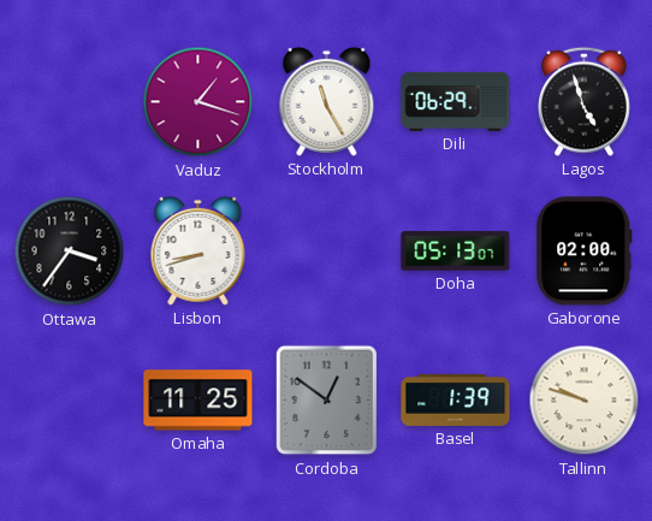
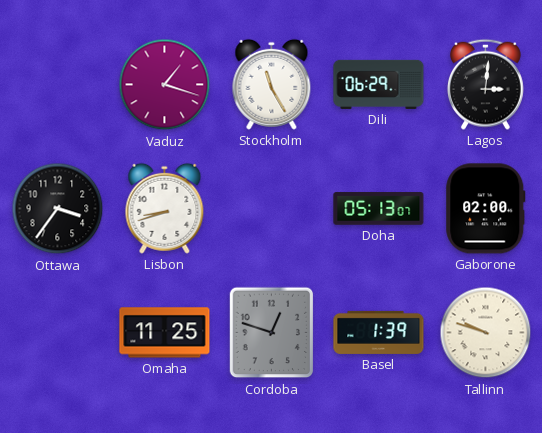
Lagos: 4:57 -> 3:01
Cordoba: 12:51 -> 12:48
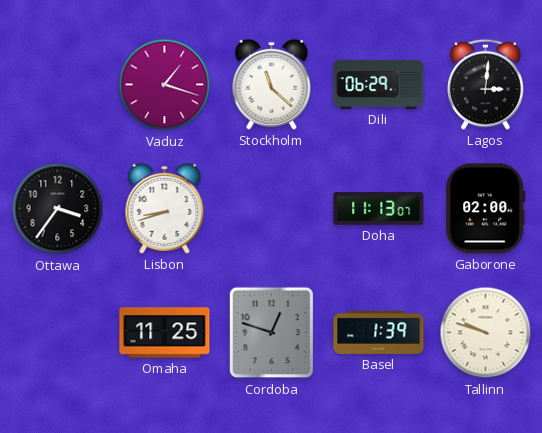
Stockholm: 11:25 -> 11:22
Doha: 05:13 -> 11:13
